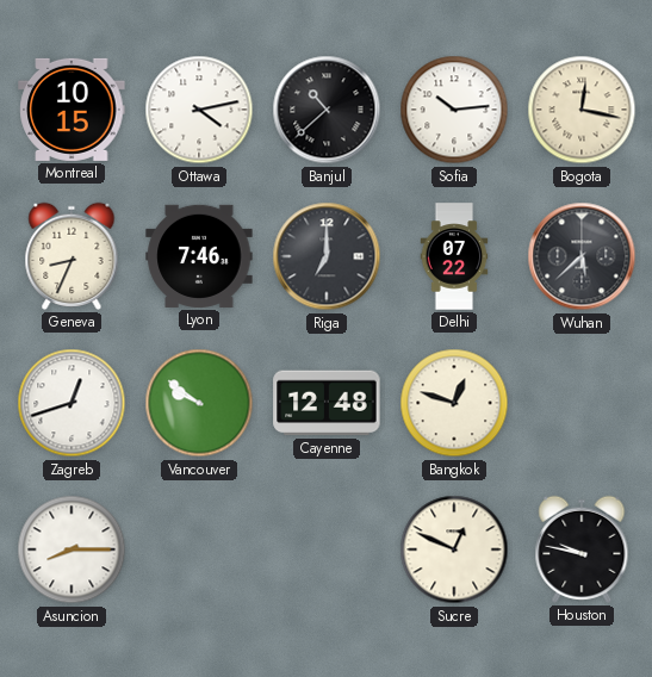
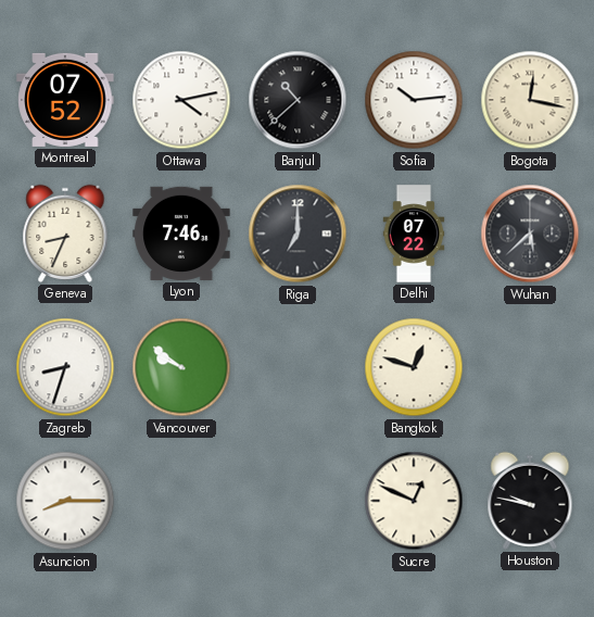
Montreal: 10:15 -> 07:52
Zagreb: 12:42 -> 8:33
Cayenne: 12:48 -> none
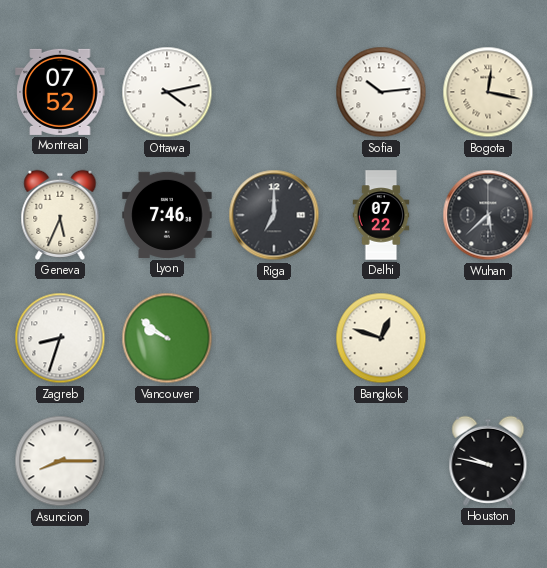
Banjul: 10:38 -> none
Geneva: 8:34 -> 5:34
Sucre: 12:49 -> none
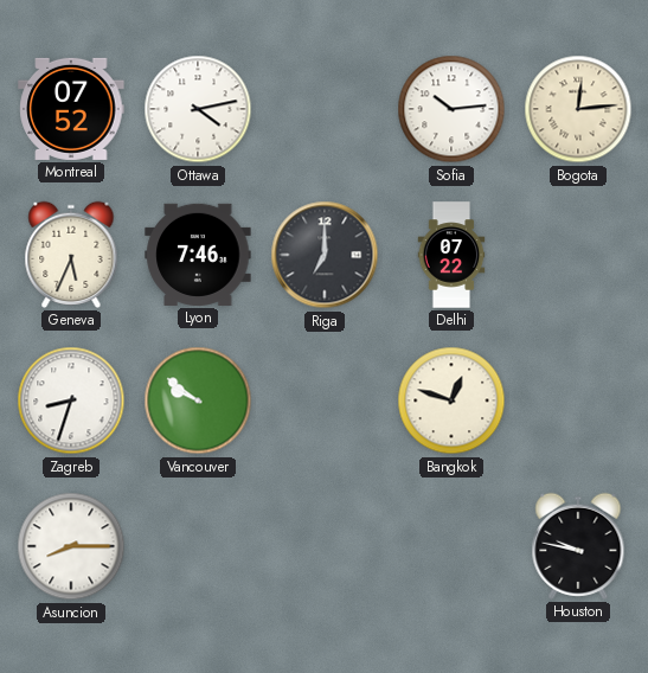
Bogota: 12:17 -> 12:14
Wuhan: 5:38 -> none
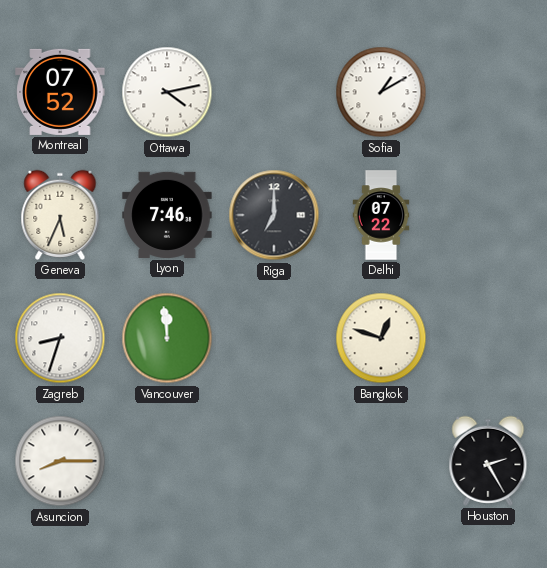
Sofia: 10:14 -> 1:10
Bogota: 12:14 -> none
Vancouver: 9:51 -> 11:59
Houston: 9:47 -> 2:25
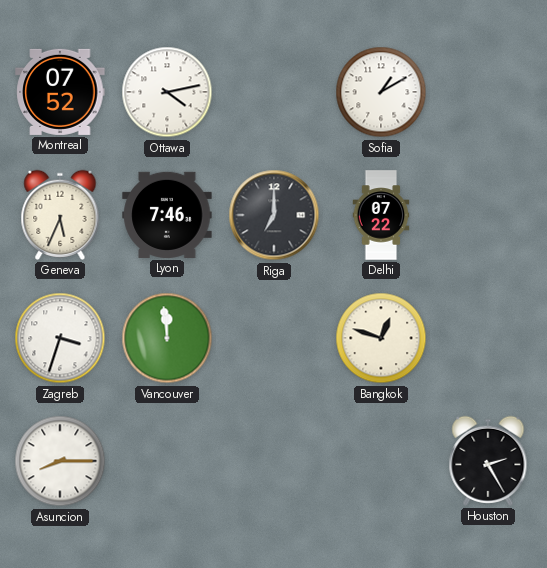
Zagreb: 8:33 -> 3:33
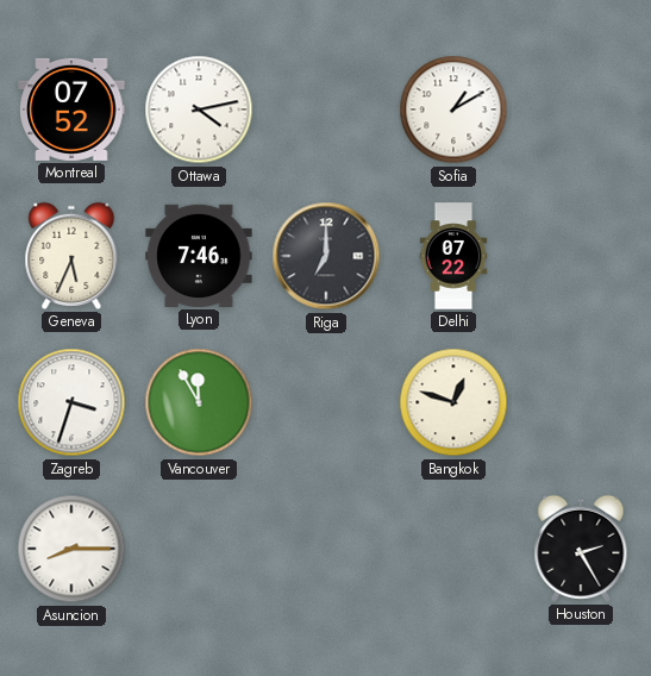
Vancouver: 11:59 -> 11:55
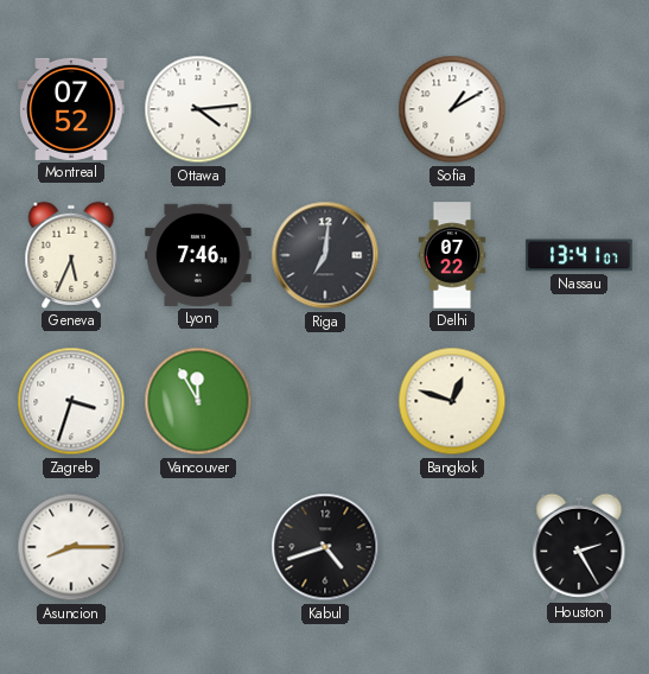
Ottawa: 4:13 -> 4:14
Riga: 7:00 -> 7:01
Nassau: none -> 13:41
Kabul: none -> 4:42
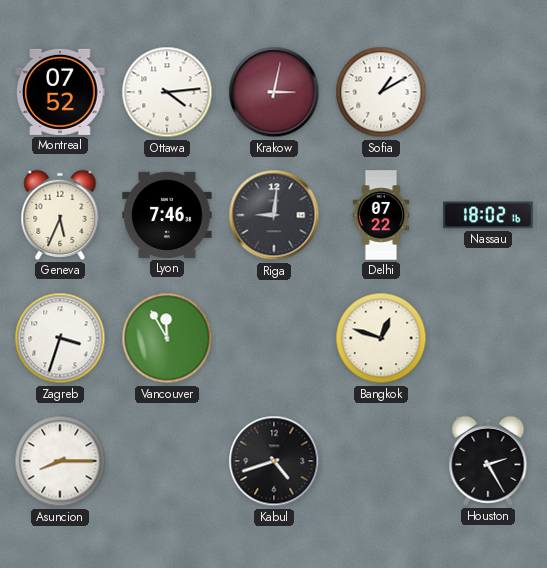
Krakow: none -> 3:02
Riga: 7:01 -> 9:01
Nassau: 13:41 -> 18:02
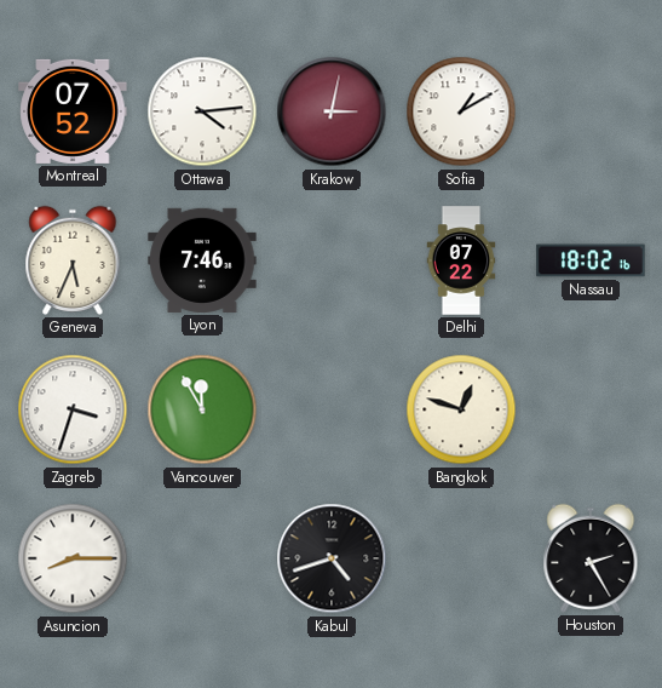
Riga: 9:01 -> none
